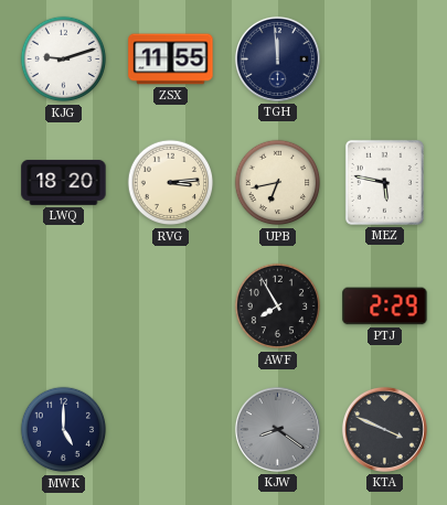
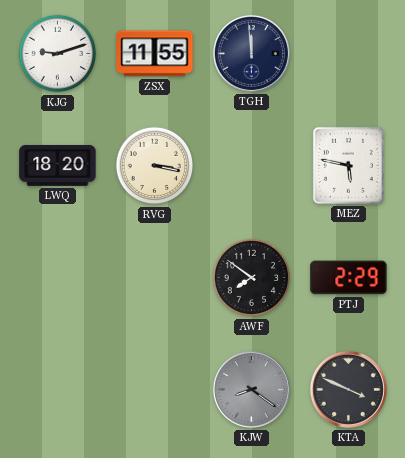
RVG: 3:14 -> 3:17
UPB: 6:43 -> none
AWF: 7:55 -> 7:51
MWK: 5:00 -> none
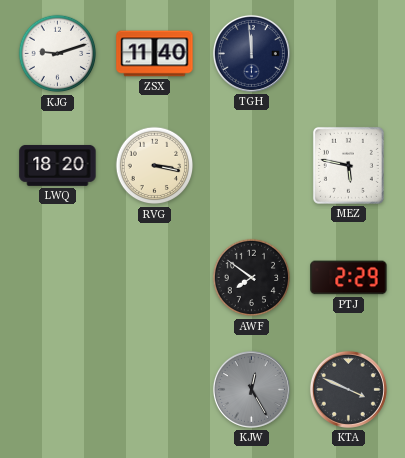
ZSX: 11:55 -> 11:40
KJW: 8:21 -> 12:25
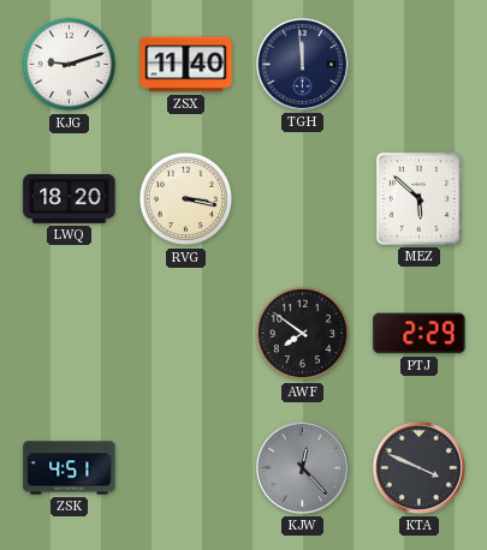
MEZ: 5:47 -> 5:52
ZSK: none -> 4:51
KJW: 12:25 -> 12:23
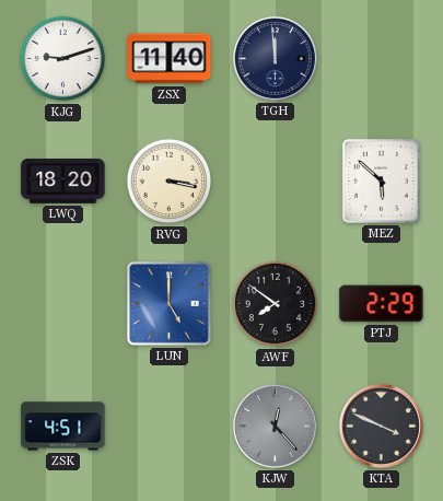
LUN: none -> 5:00
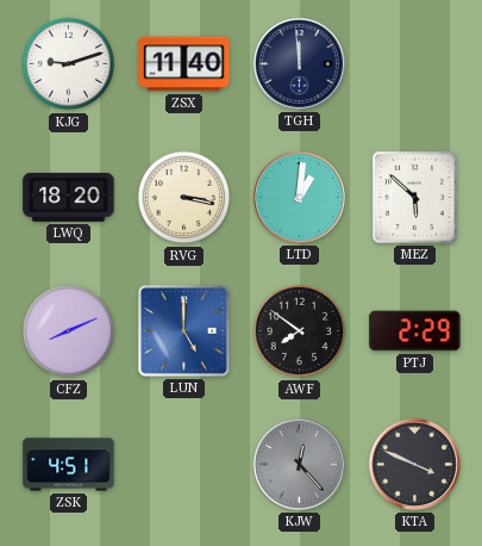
LTD: none -> 1:01
CFZ: none -> 8:11
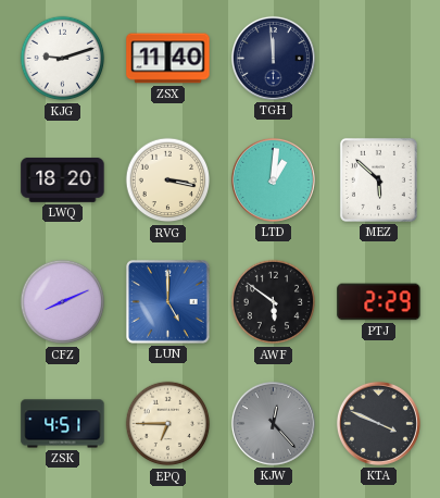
AWF: 7:51 -> 5:51
EPQ: none -> 6:45
